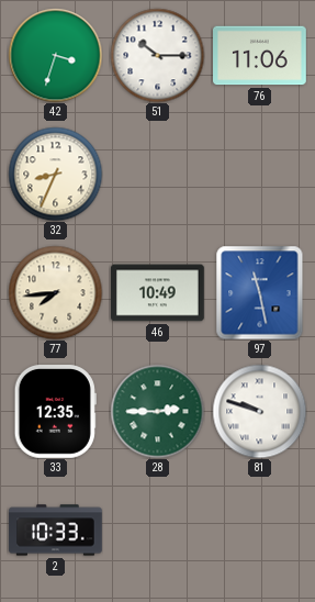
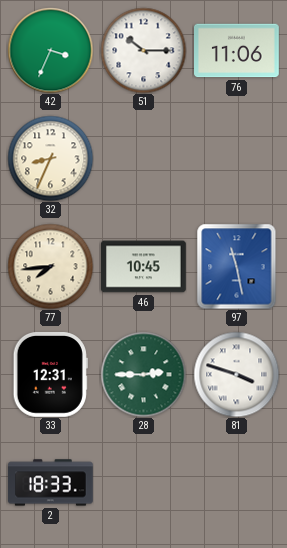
42: 3:33 -> 3:34
46: 10:49 -> 10:45
33: 12:35 -> 12:31
81: 9:48 -> 3:48
2: 10:33 -> 18:33
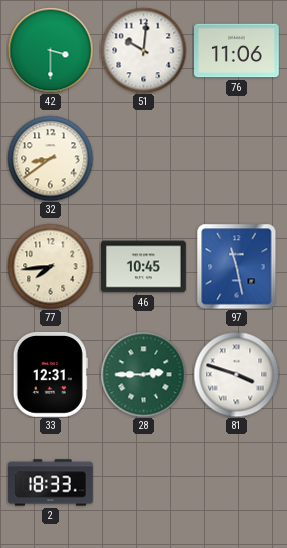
42: 3:34 -> 3:30
51: 10:15 -> 10:01
32: 8:34 -> 8:39
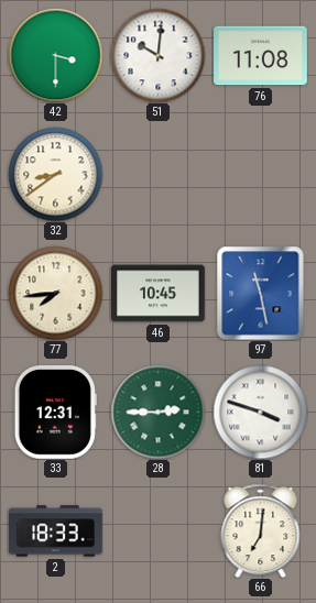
76: 11:06 -> 11:08
66: none -> 7:01
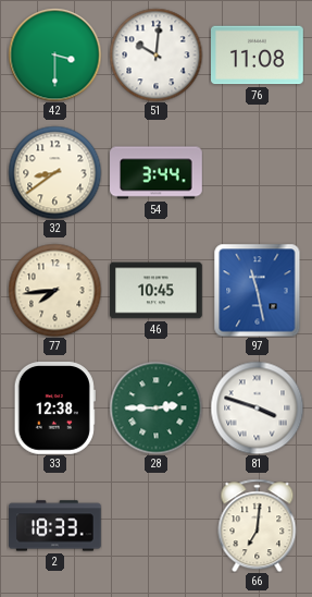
54: none -> 3:44
33: 12:31 -> 12:38
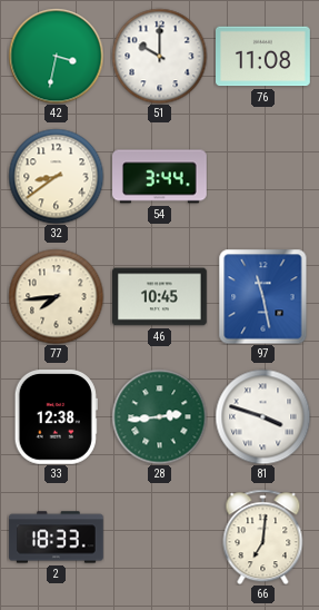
42: 3:30 -> 3:32
51: 10:01 -> 10:00
28: 2:45 -> 2:44
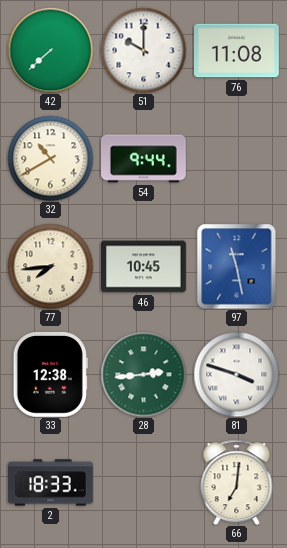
42: 3:32 -> 7:38
32: 8:39 -> 10:40
54: 3:44 -> 9:44
